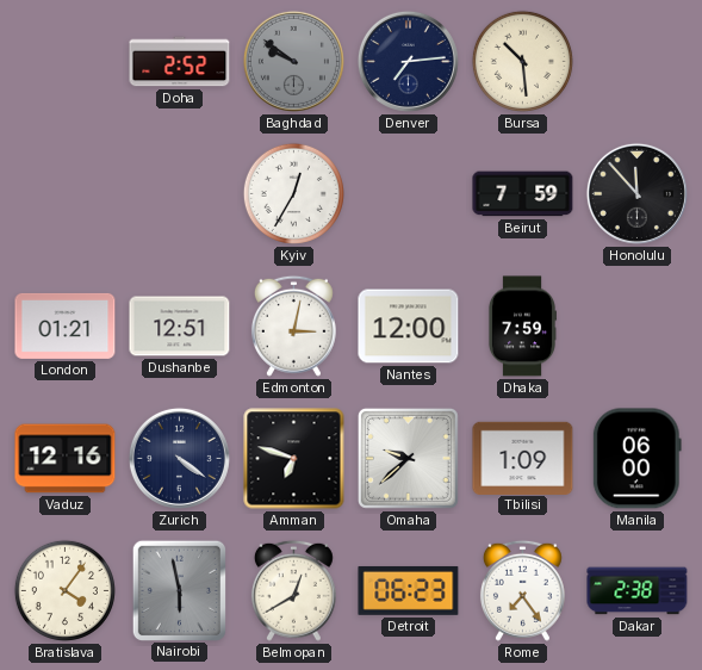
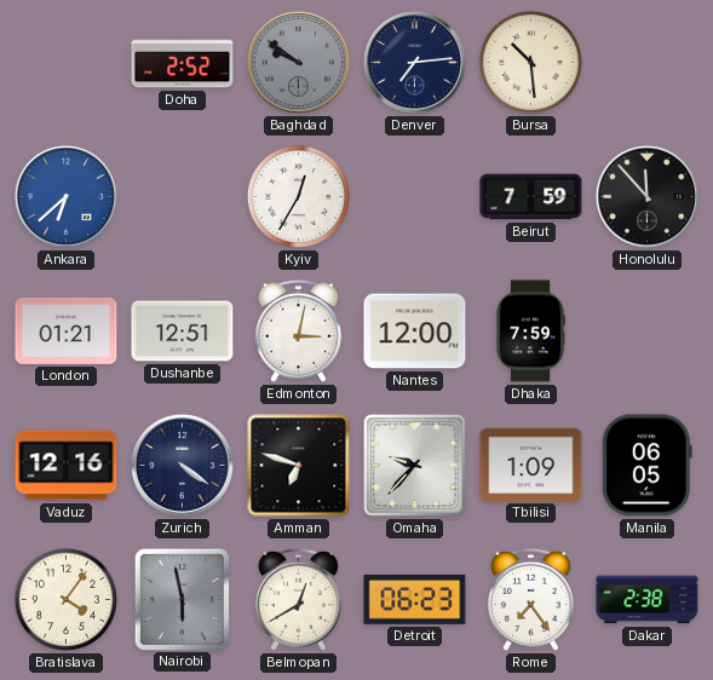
Ankara: none -> 6:38
Omaha: 9:38 -> 9:37
Manila: 06:00 -> 06:05
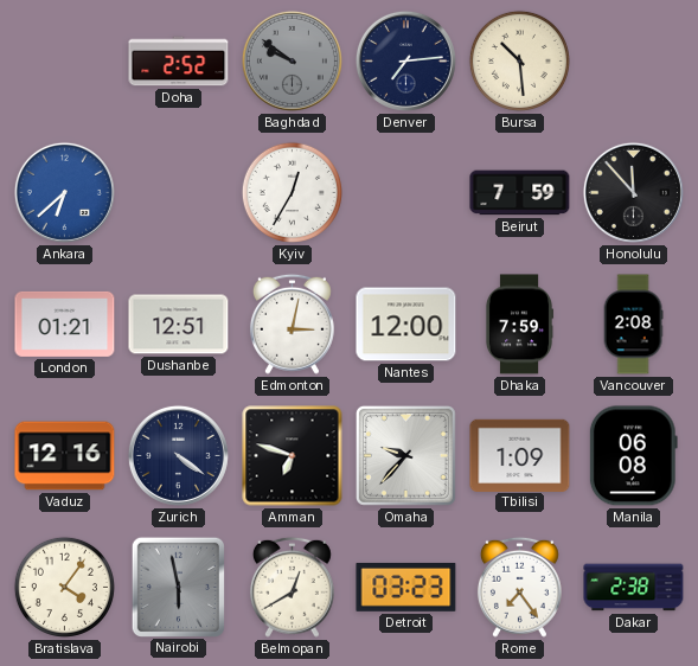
Vancouver: none -> 2:08
Manila: 06:05 -> 06:08
Detroit: 06:23 -> 03:23
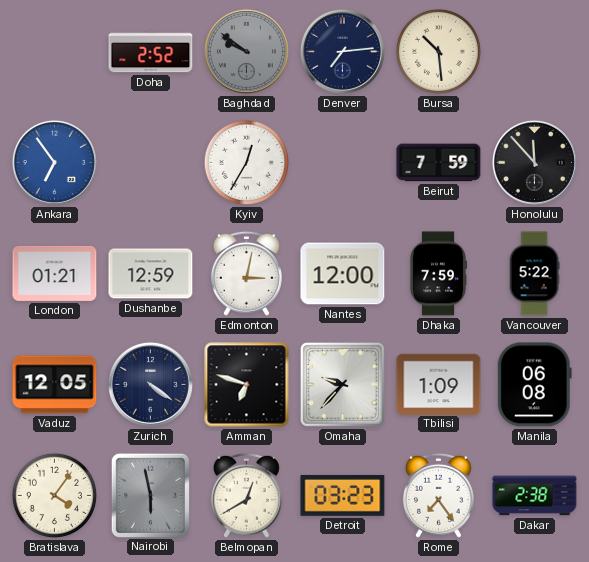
Ankara: 6:38 -> 6:54
Dushanbe: 12:51 -> 12:59
Vancouver: 2:08 -> 5:22
Vaduz: 12:16 -> 12:05
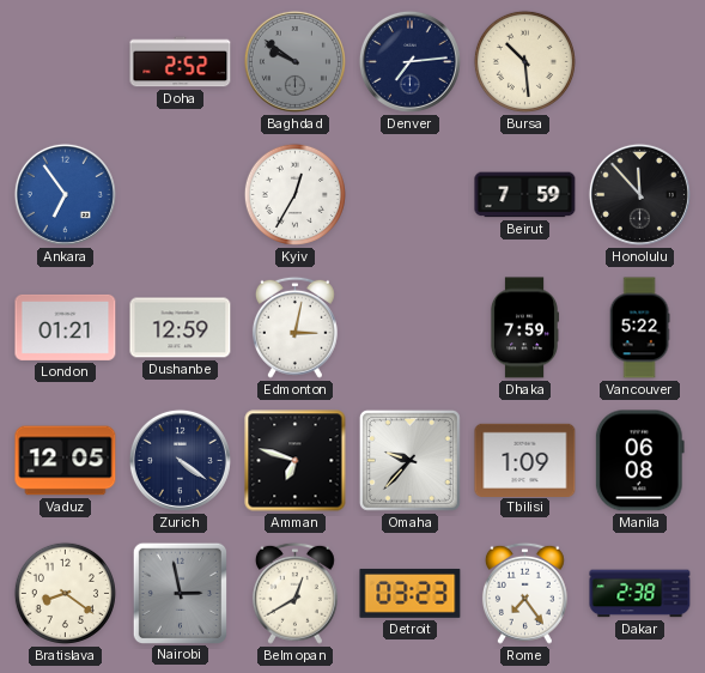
Nantes: 12:00 -> none
Bratislava: 4:06 -> 8:21
Nairobi: 5:58 -> 2:58
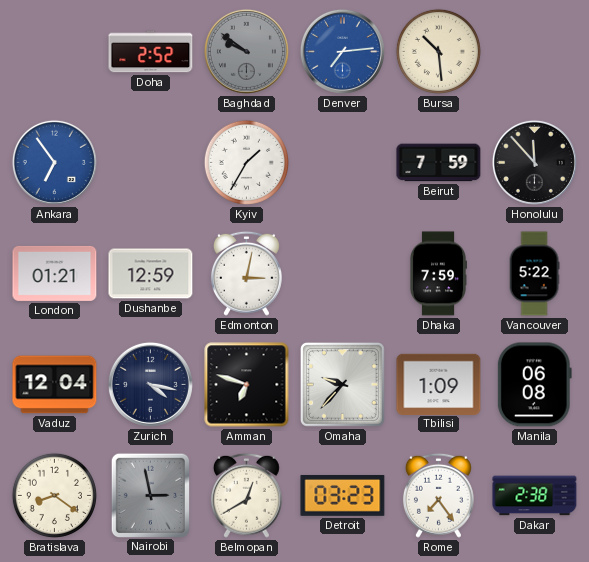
Denver dial: navy -> blue
Kyiv: 12:35 -> 1:35
Vaduz: 12:05 -> 12:04
Zurich: 4:21 -> 4:17
